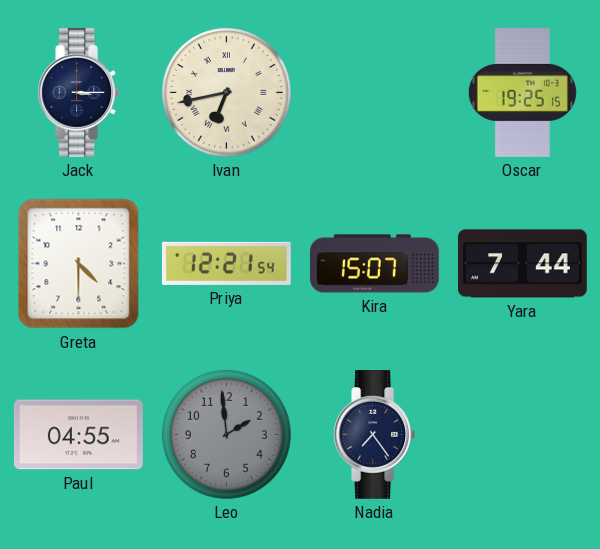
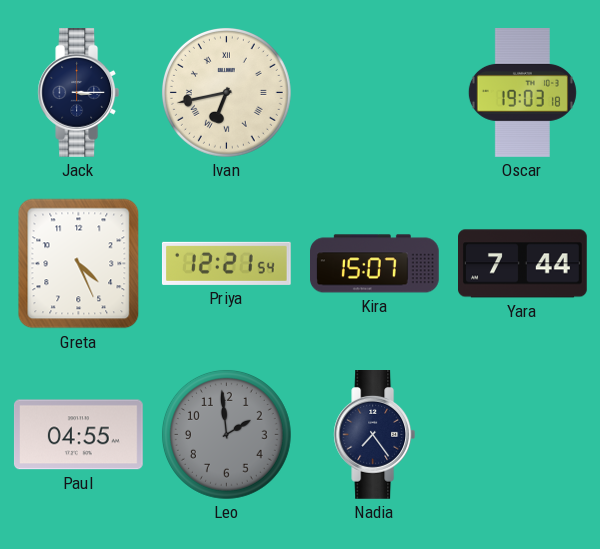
Oscar: 19:25 -> 19:03
Greta: 4:30 -> 4:26
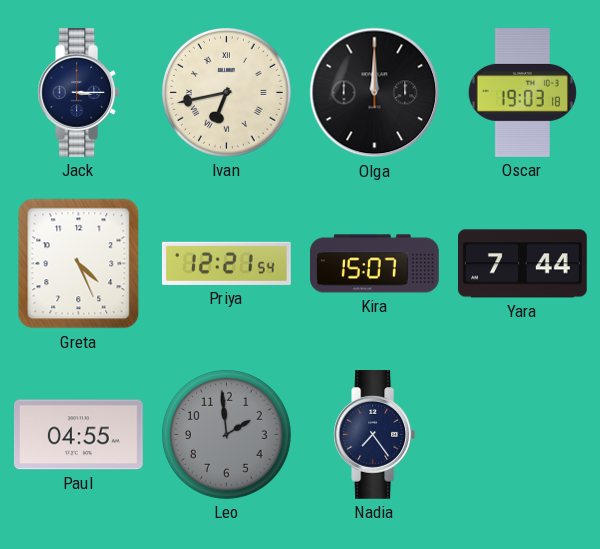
Olga: none -> 12:00
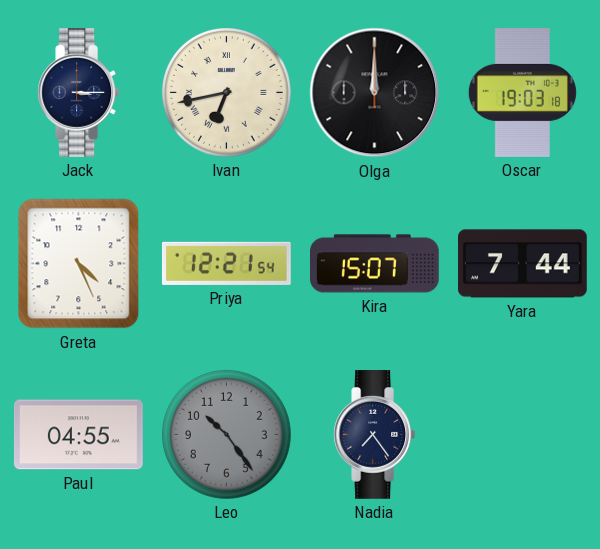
Leo: 1:59 -> 10:24
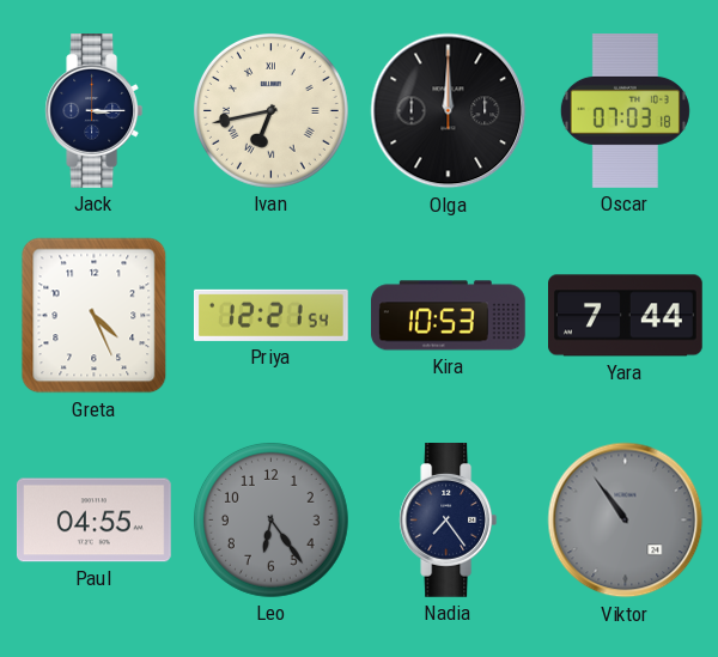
Oscar: 19:03 -> 07:03
Kira: 15:07 -> 10:53
Leo: 10:24 -> 6:24
Viktor: none -> 10:54
